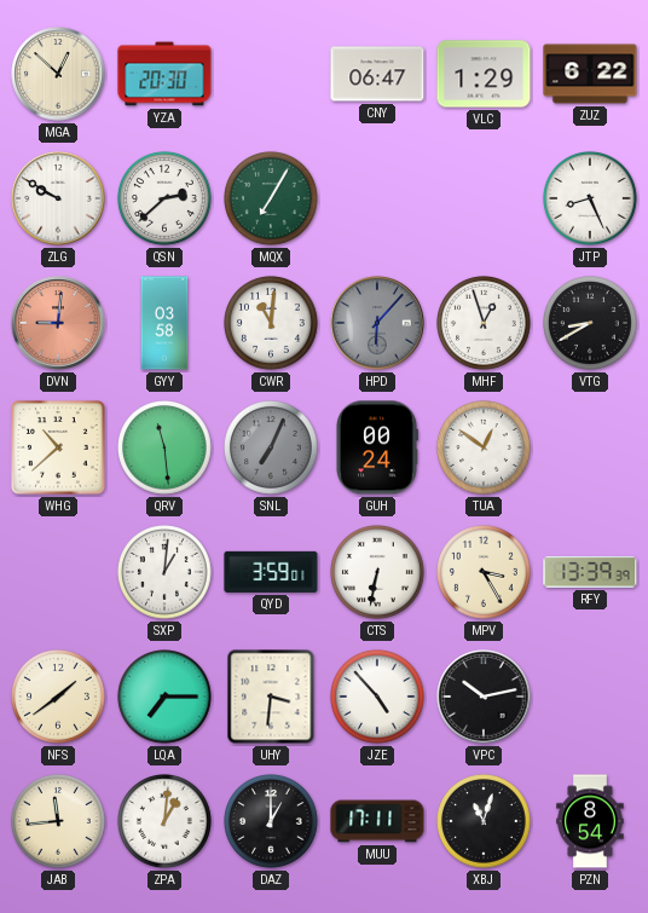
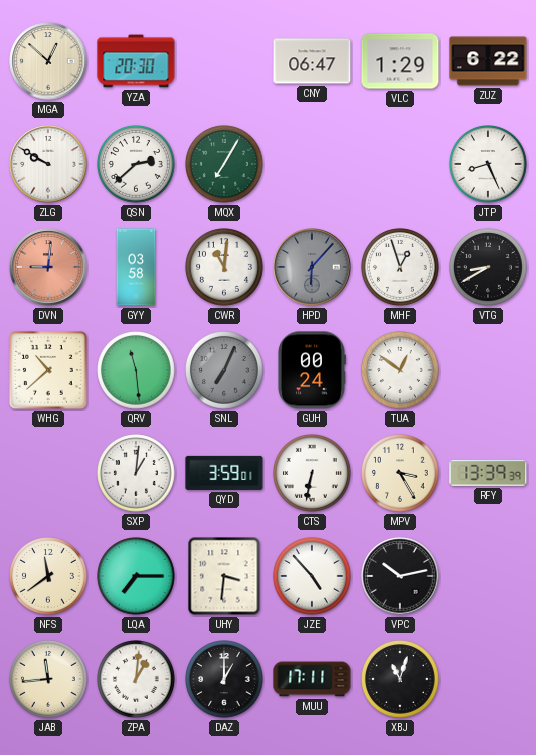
NFS: 1:39 -> 11:39
PZN: 8:54 -> none
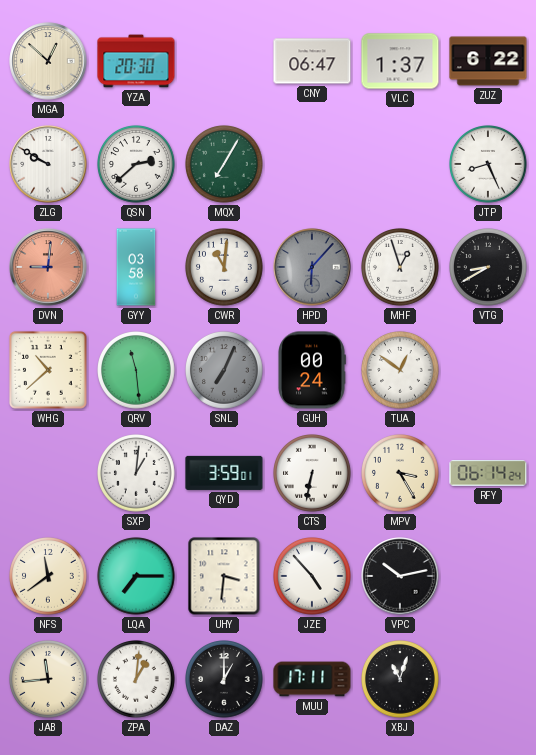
VLC: 1:29 -> 1:37
RFY: 13:39 -> 06:14
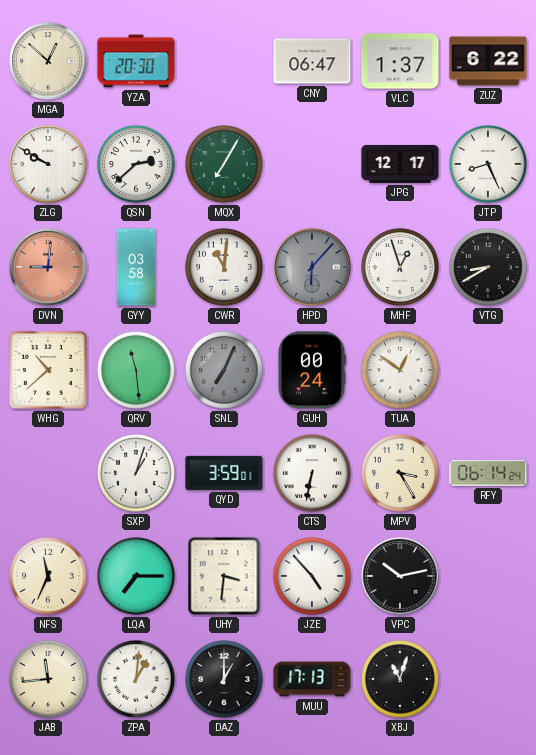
JPG: none -> 12:17
SXP: 1:01 -> 1:03
NFS: 11:39 -> 11:34
MUU: 17:11 -> 17:13
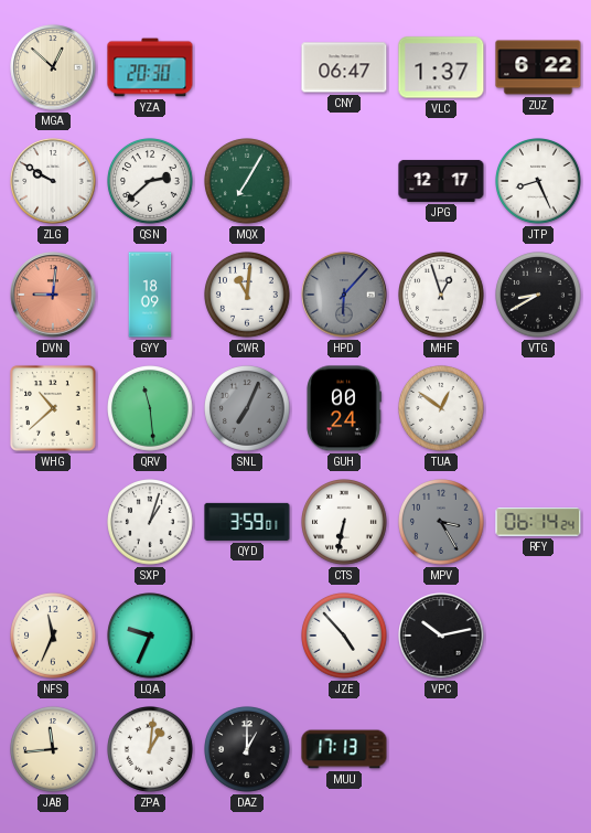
GYY: 03:58 -> 18:09
MPV dial: cream -> grey
LQA: 7:15 -> 9:34
UHY: 3:31 -> none
XBJ: 11:03 -> none
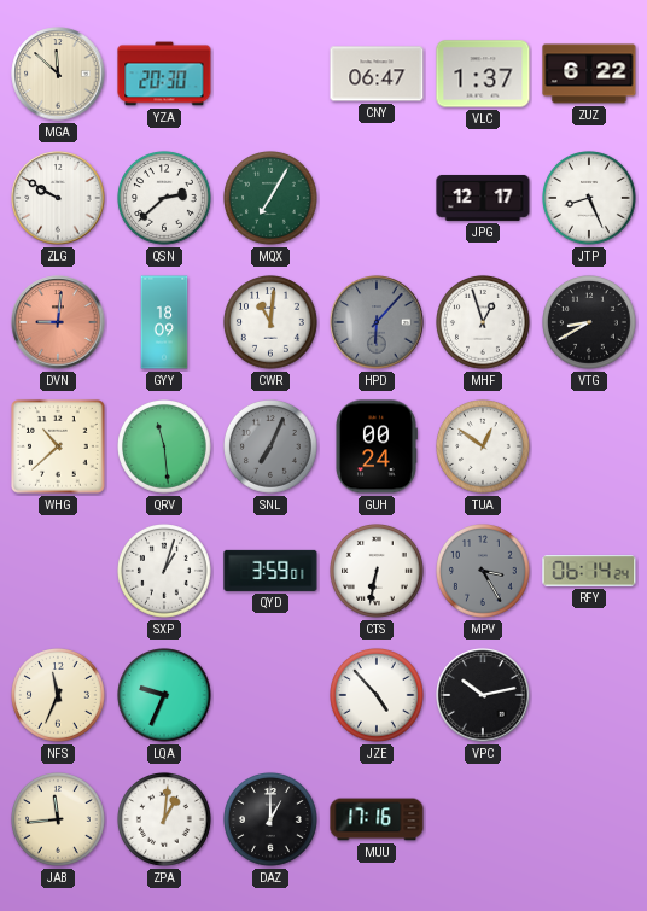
MGA: 12:52 -> 11:52
MUU: 17:13 -> 17:16
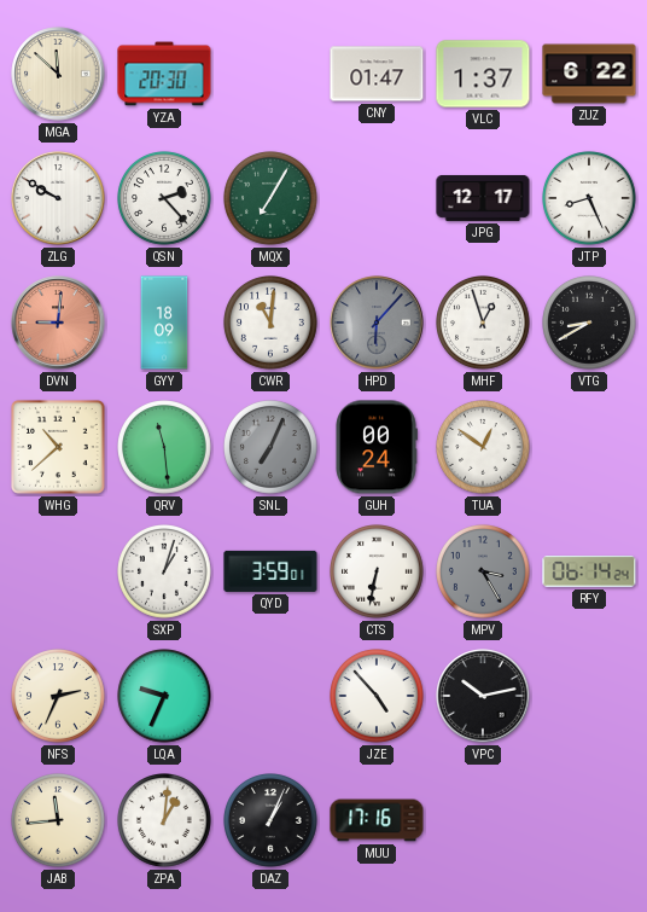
CNY: 06:47 -> 01:47
QSN: 2:38 -> 2:23
NFS: 11:34 -> 2:34
DAZ: 1:00 -> 1:04
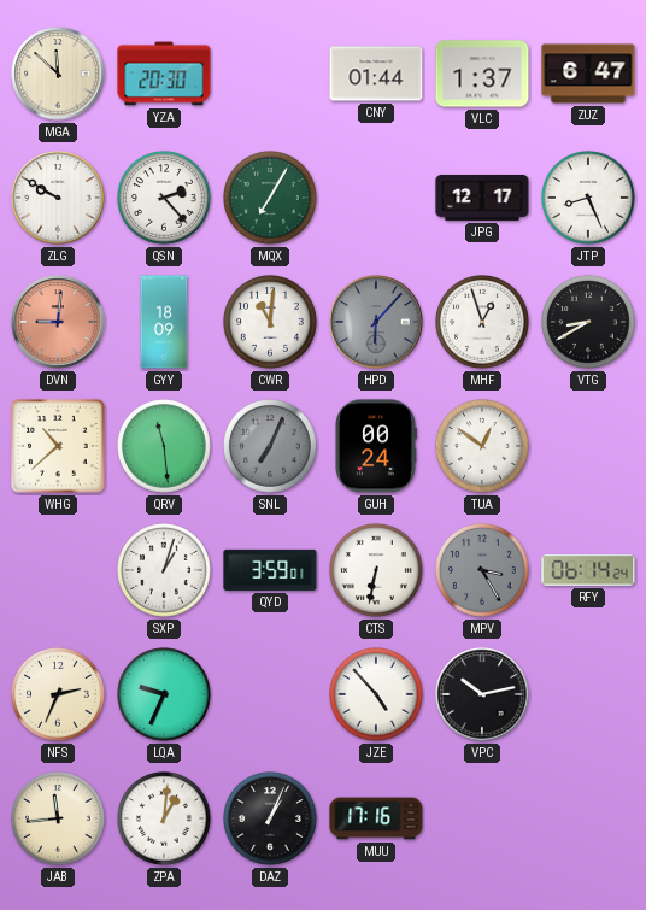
CNY: 01:47 -> 01:44
ZUZ: 6:22 -> 6:47
